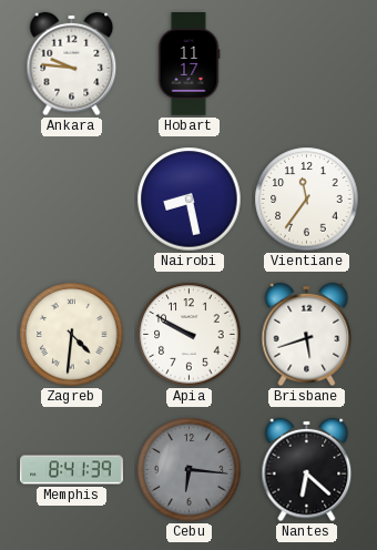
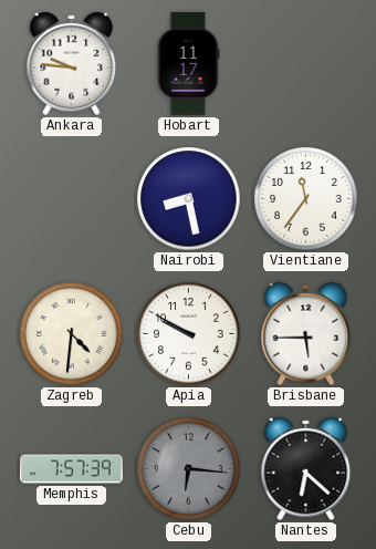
Brisbane: 5:42 -> 5:45
Memphis: 8:41 -> 7:57
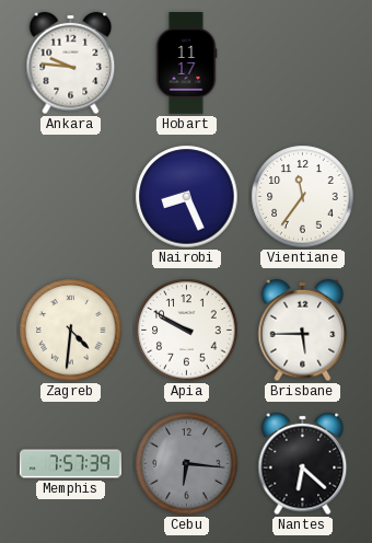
Nairobi: 8:28 -> 8:26
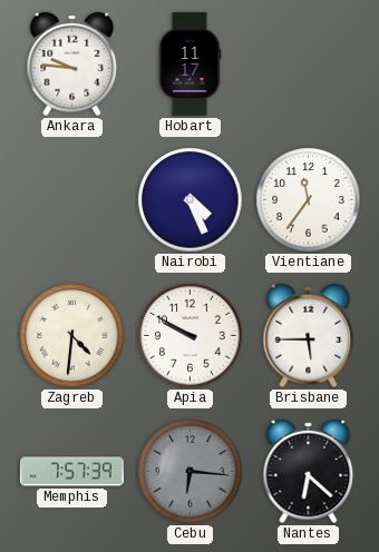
Nairobi: 8:26 -> 4:26
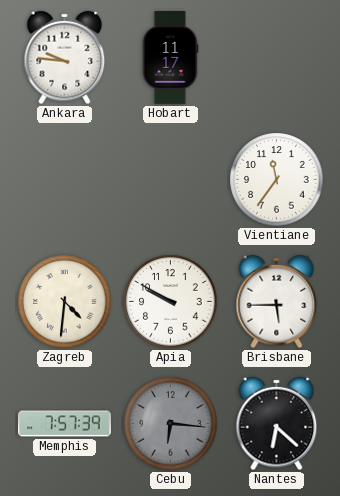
Nairobi: 4:26 -> none
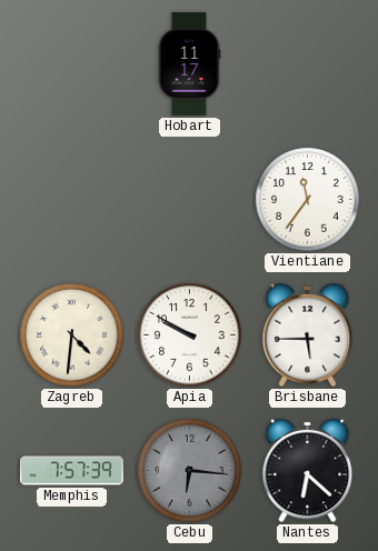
Ankara: 9:46 -> none
